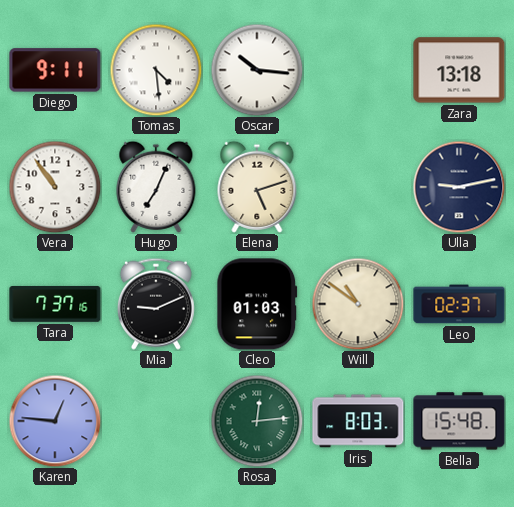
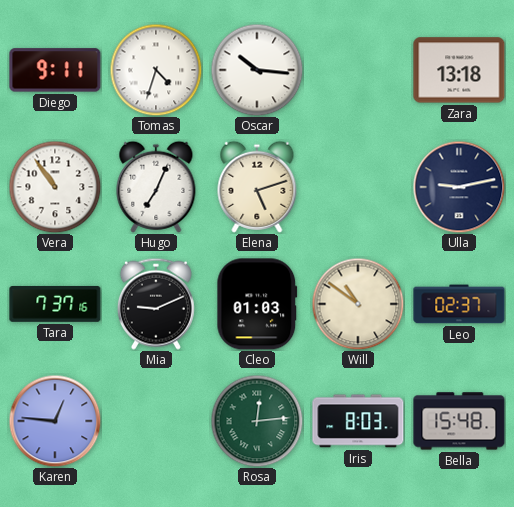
Tomas: 4:29 -> 4:33
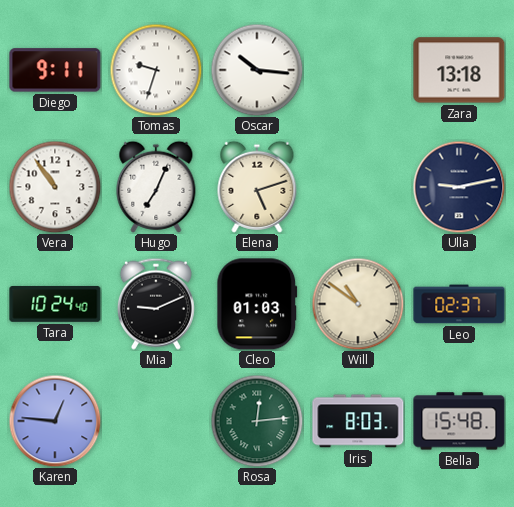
Tomas: 4:33 -> 9:33
Tara: 7:37 -> 10:24
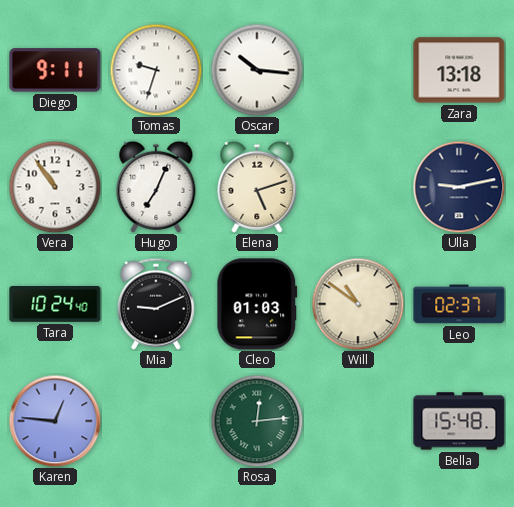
Iris: 8:03 -> none
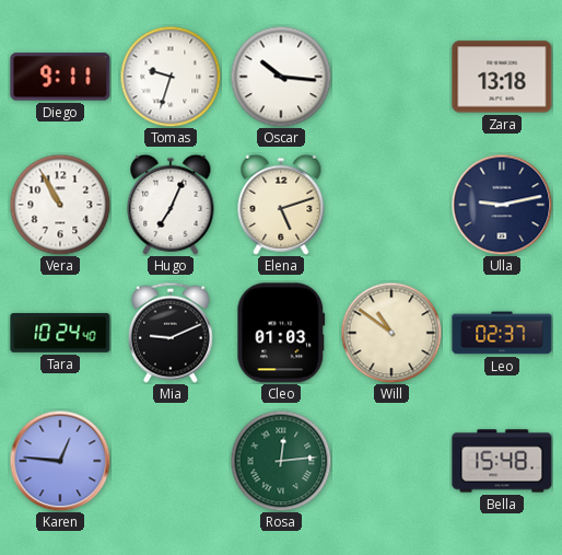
Vera: 10:54 -> 10:55
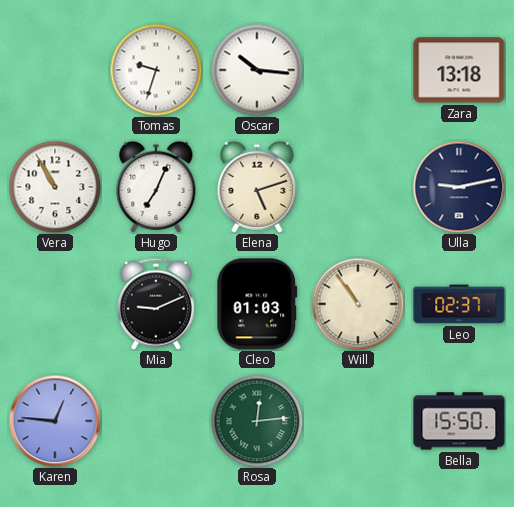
Diego: 9:11 -> none
Tara: 10:24 -> none
Will: 10:51 -> 10:54
Bella: 15:48 -> 15:50
